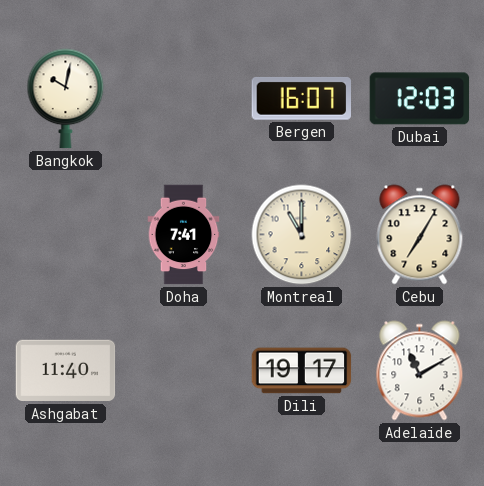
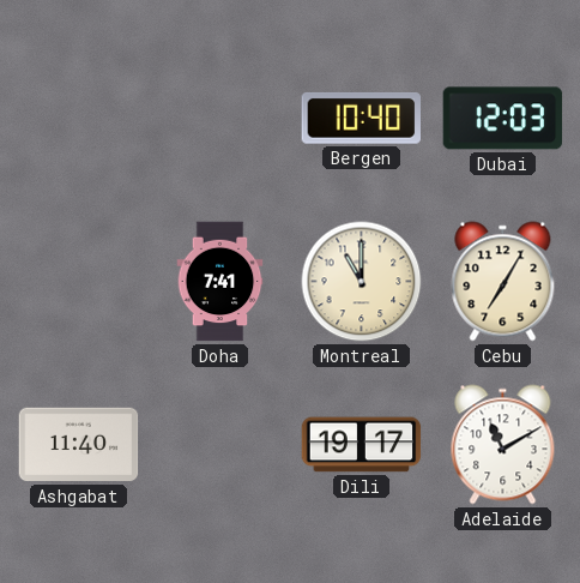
Bangkok: 10:02 -> none
Bergen: 16:07 -> 10:40
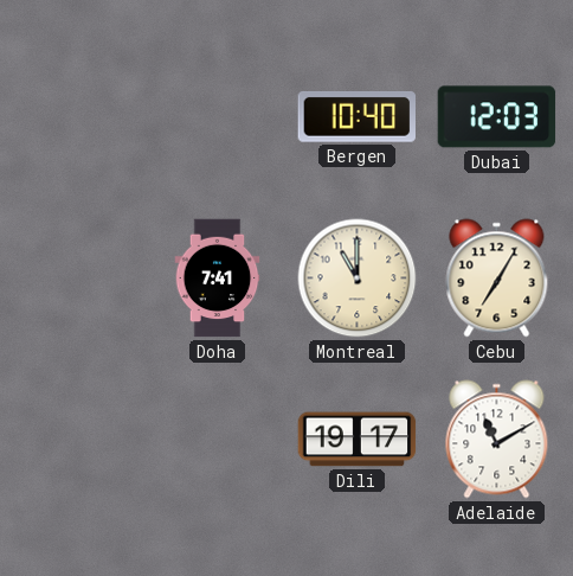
Ashgabat: 11:40 -> none
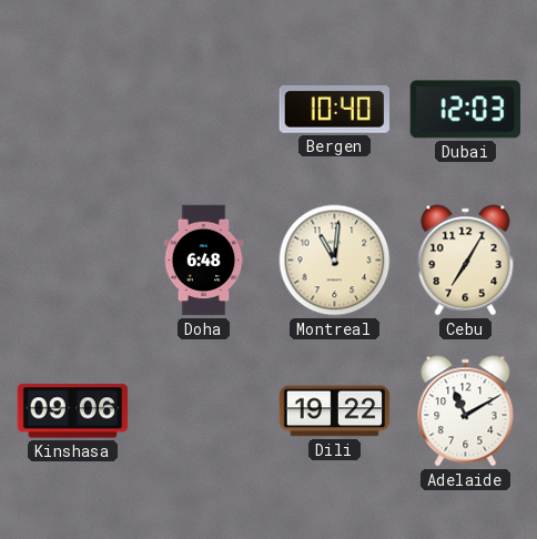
Doha: 7:41 -> 6:48
Montreal: 11:00 -> 11:01
Kinshasa: none -> 09:06
Dili: 19:17 -> 19:22
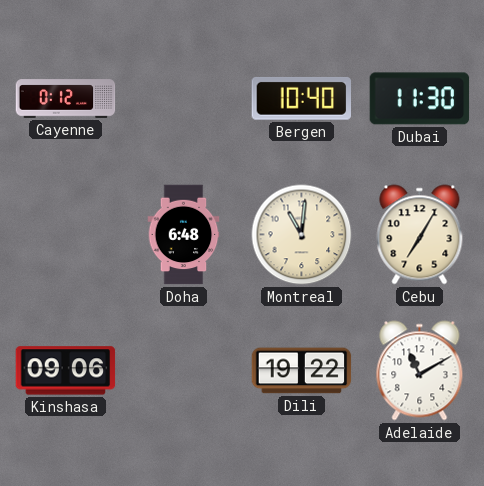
Cayenne: none -> 0:12
Dubai: 12:03 -> 11:30
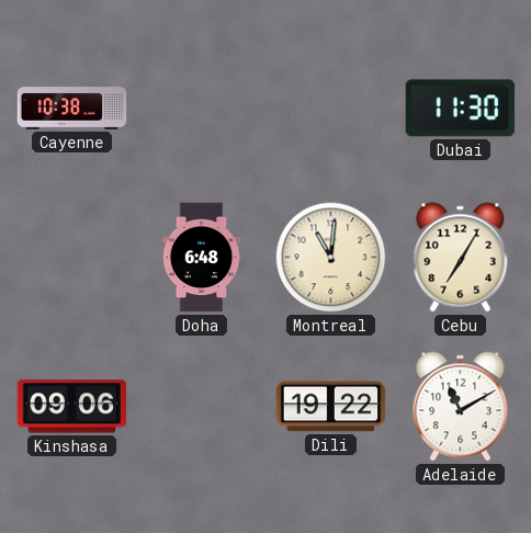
Cayenne: 0:12 -> 10:38
Bergen: 10:40 -> none
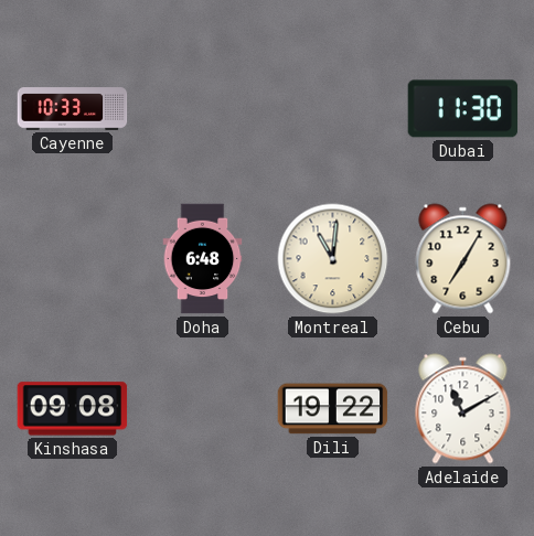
Cayenne: 10:38 -> 10:33
Kinshasa: 09:06 -> 09:08
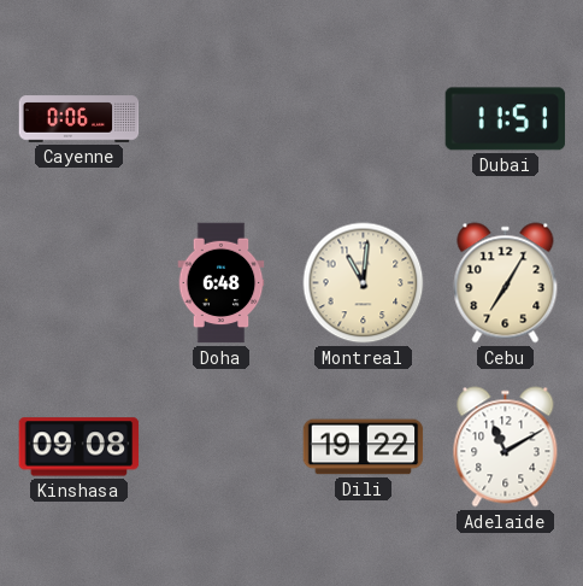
Cayenne: 10:33 -> 0:06
Dubai: 11:30 -> 11:51
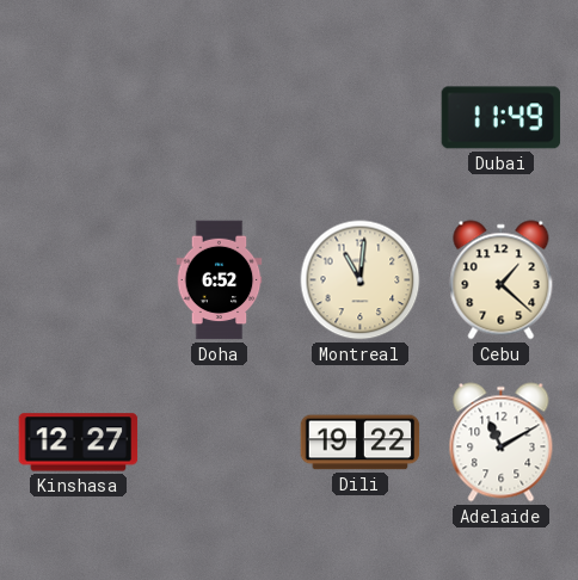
Cayenne: 0:06 -> none
Dubai: 11:51 -> 11:49
Doha: 6:48 -> 6:52
Cebu: 7:05 -> 1:22
Kinshasa: 09:08 -> 12:27
